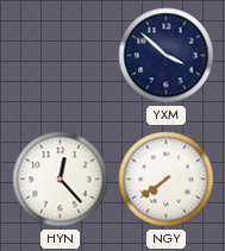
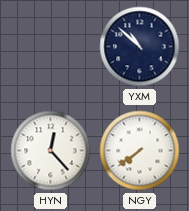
YXM: 3:52 -> 10:52
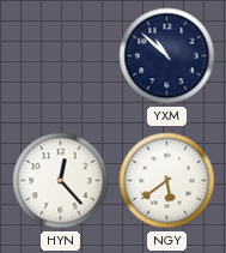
NGY: 7:39 -> 5:39
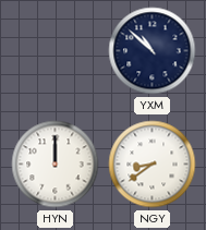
HYN: 12:23 -> 12:00
NGY: 5:39 -> 8:39
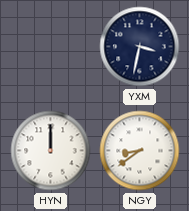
YXM: 10:52 -> 3:32
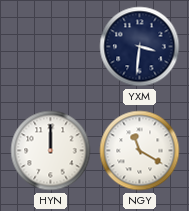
YXM: 3:32 -> 3:31
NGY: 8:39 -> 11:20
